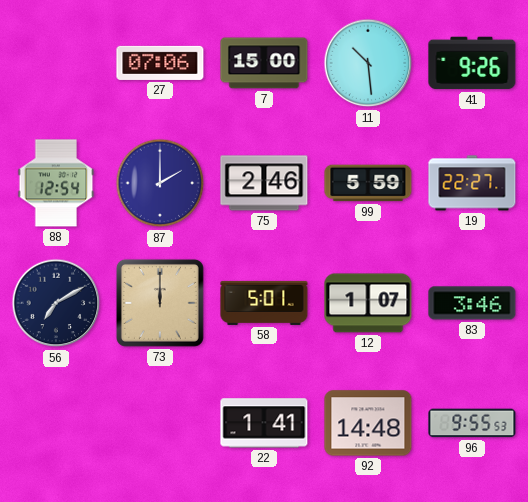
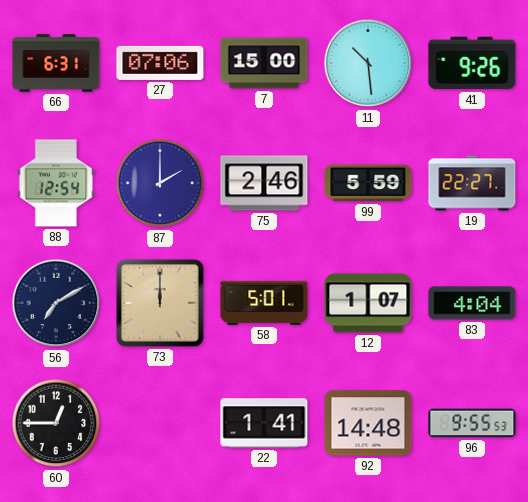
66: none -> 6:31
83: 3:46 -> 4:04
60: none -> 12:45
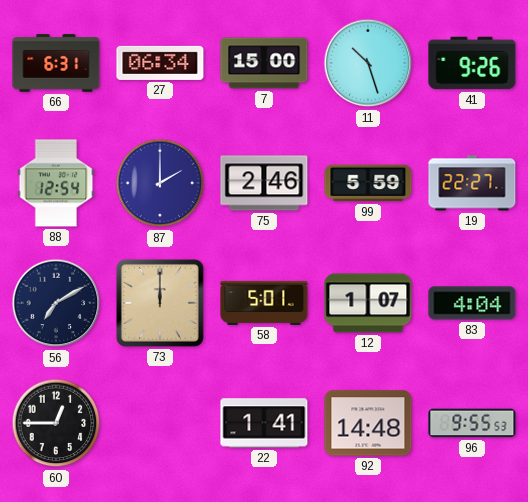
27: 07:06 -> 06:34
11: 10:29 -> 10:27
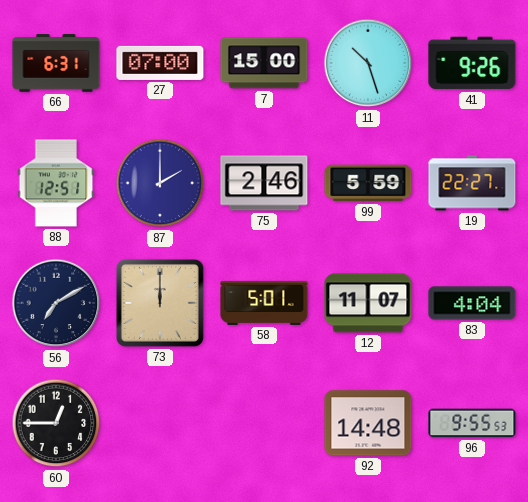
27: 06:34 -> 07:00
88: 12:54 -> 12:51
12: 1:07 -> 11:07
22: 1:41 -> none
